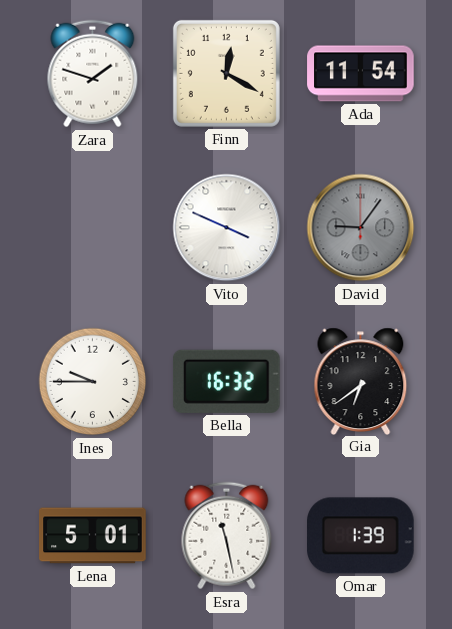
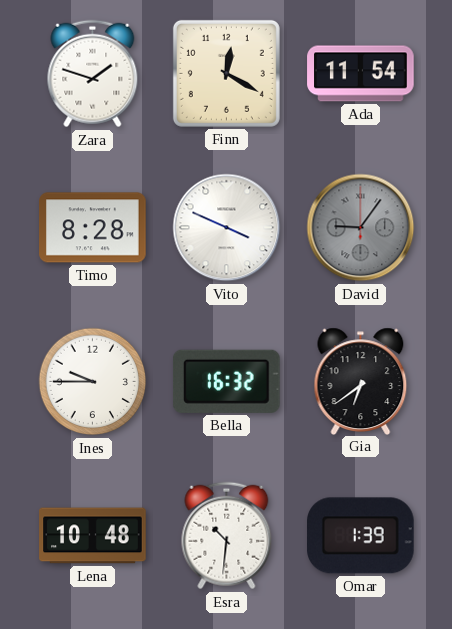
Timo: none -> 8:28
Lena: 5:01 -> 10:48
Esra: 11:28 -> 10:31
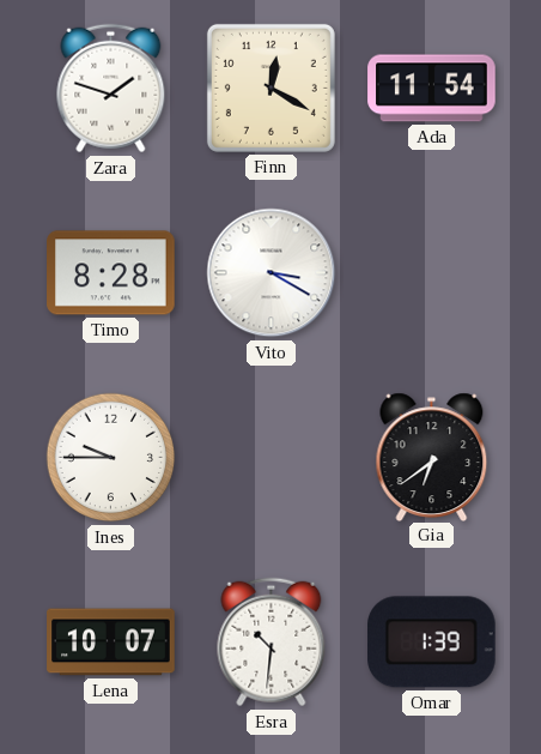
Vito: 3:49 -> 3:20
David: 9:06 -> none
Bella: 16:32 -> none
Lena: 10:48 -> 10:07
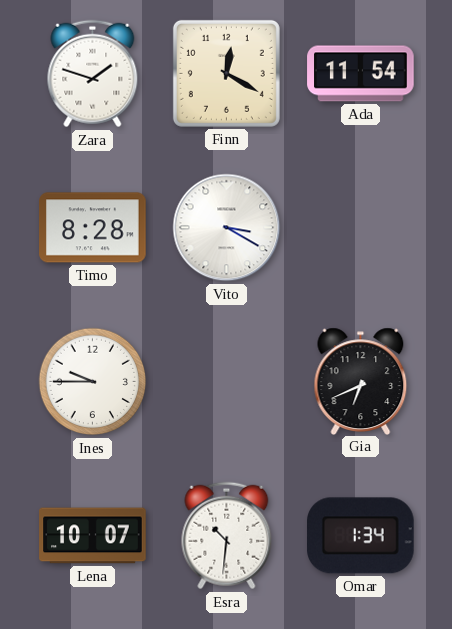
Gia: 6:39 -> 6:41
Omar: 1:39 -> 1:34
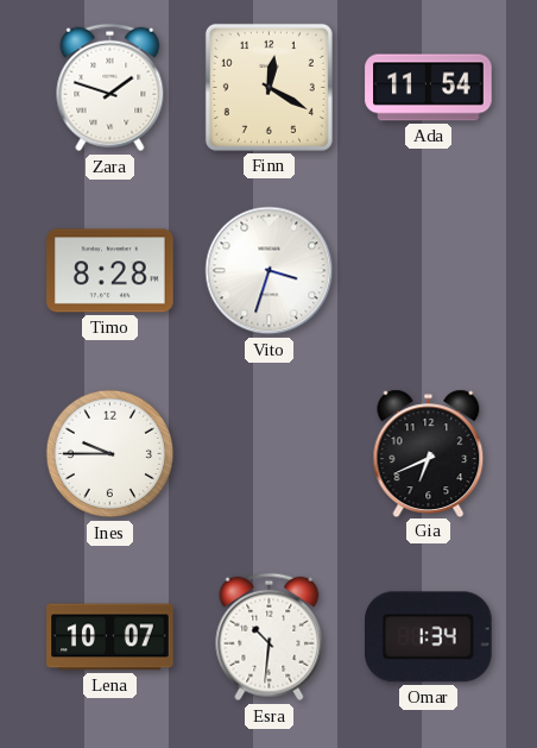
Vito: 3:20 -> 3:33
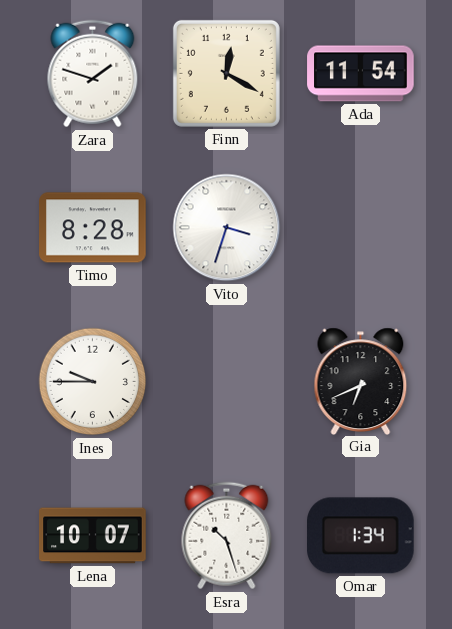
Esra: 10:31 -> 10:27
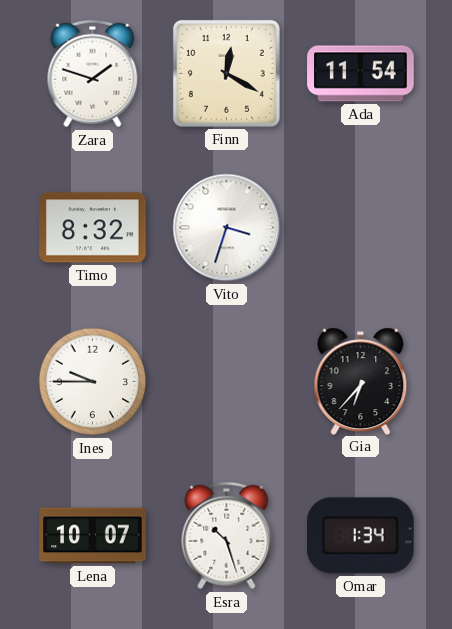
Timo: 8:28 -> 8:32
Gia: 6:41 -> 6:37
